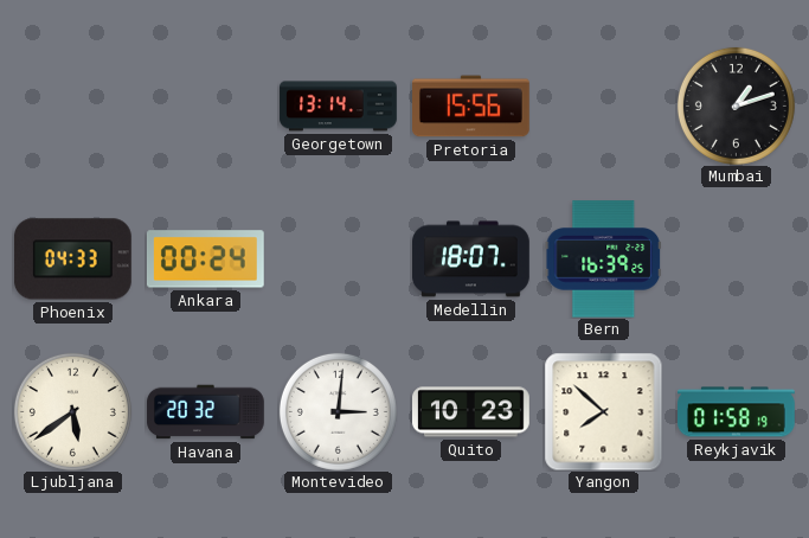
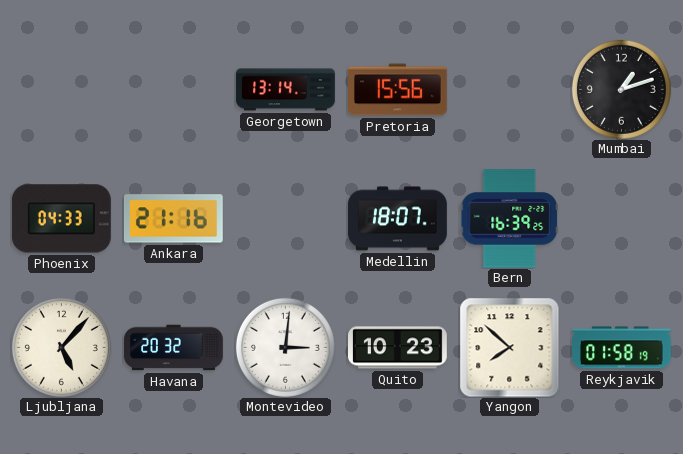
Ankara: 00:24 -> 21:16
Ljubljana: 5:39 -> 5:07
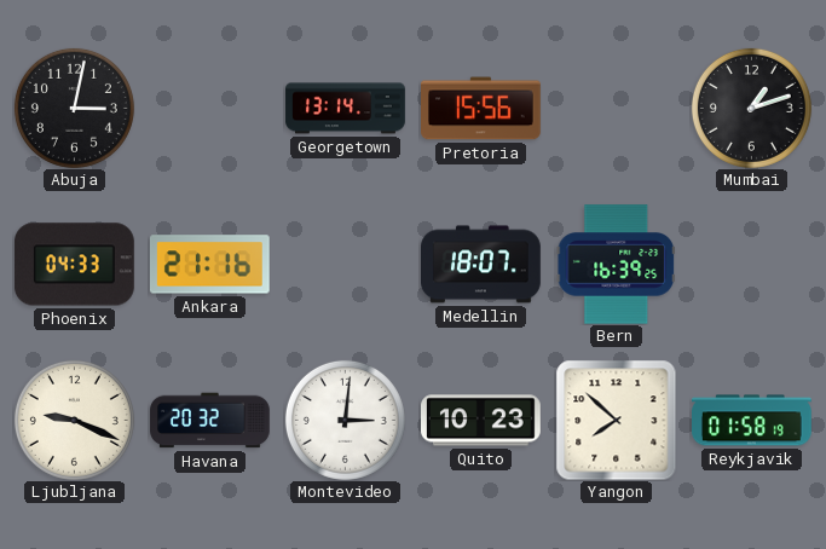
Abuja: none -> 3:02
Ljubljana: 5:07 -> 9:19
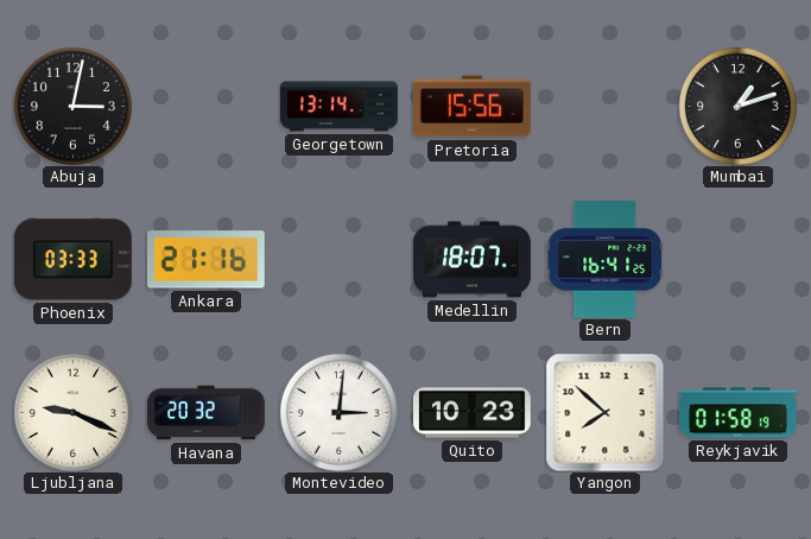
Phoenix: 04:33 -> 03:33
Bern: 16:39 -> 16:41
